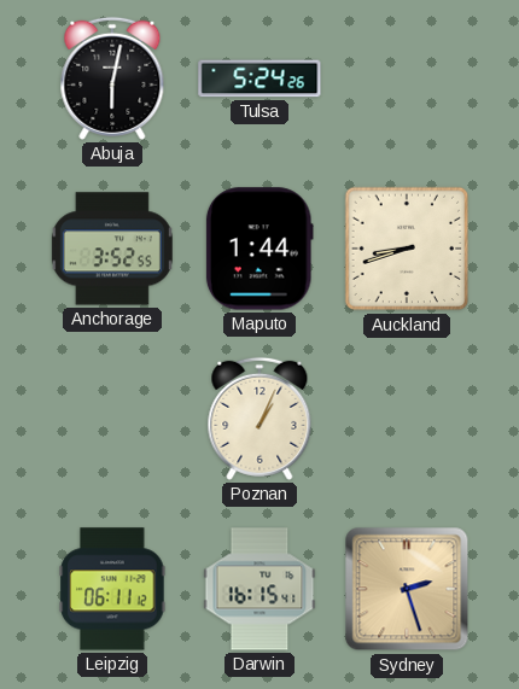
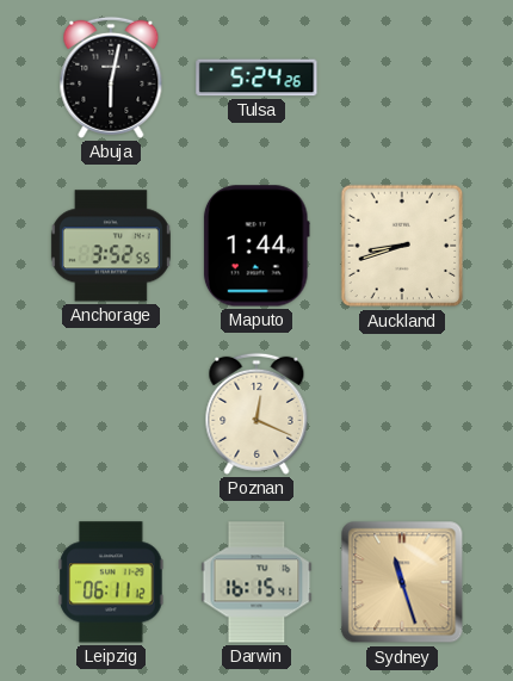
Poznan: 1:04 -> 12:19
Sydney: 2:27 -> 11:27
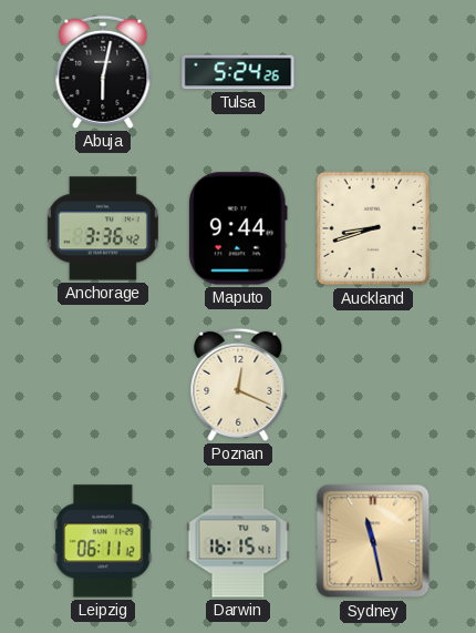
Anchorage: 3:52 -> 3:36
Maputo: 1:44 -> 9:44
Sydney: 11:27 -> 11:28
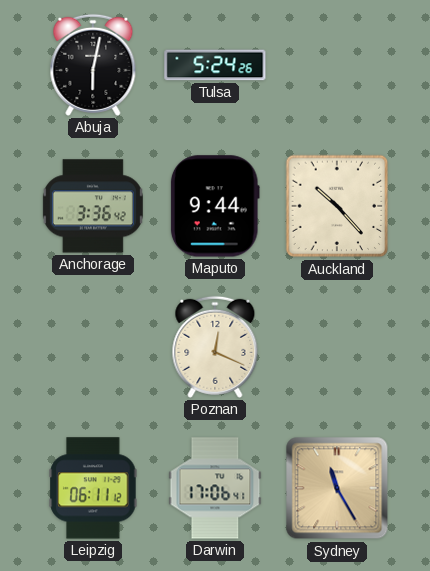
Auckland: 8:42 -> 10:23
Darwin: 16:15 -> 17:06
Sydney: 11:28 -> 11:25
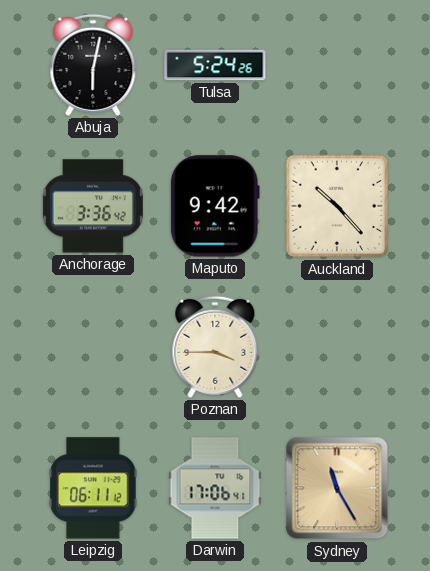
Maputo: 9:44 -> 9:42
Poznan: 12:19 -> 3:45
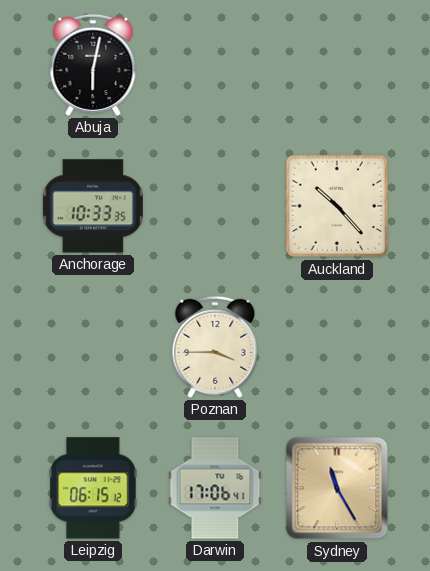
Tulsa: 5:24 -> none
Anchorage: 3:36 -> 10:33
Maputo: 9:42 -> none
Leipzig: 06:11 -> 06:15
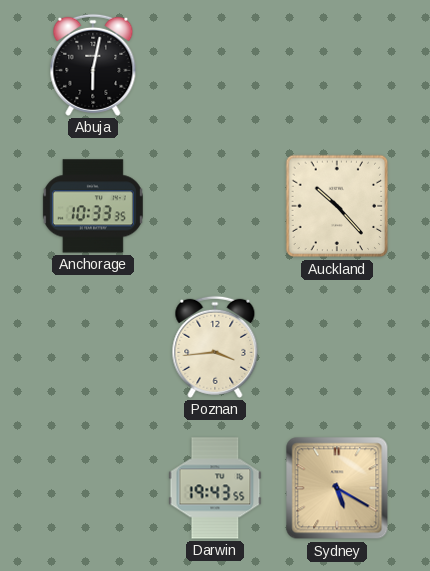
Poznan: 3:45 -> 3:44
Leipzig: 06:15 -> none
Darwin: 17:06 -> 19:43
Sydney: 11:25 -> 5:20
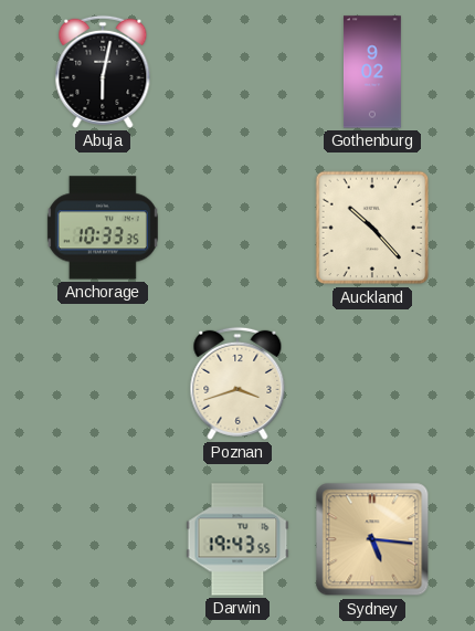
Gothenburg: none -> 9:02
Poznan: 3:44 -> 3:42
Sydney: 5:20 -> 5:16
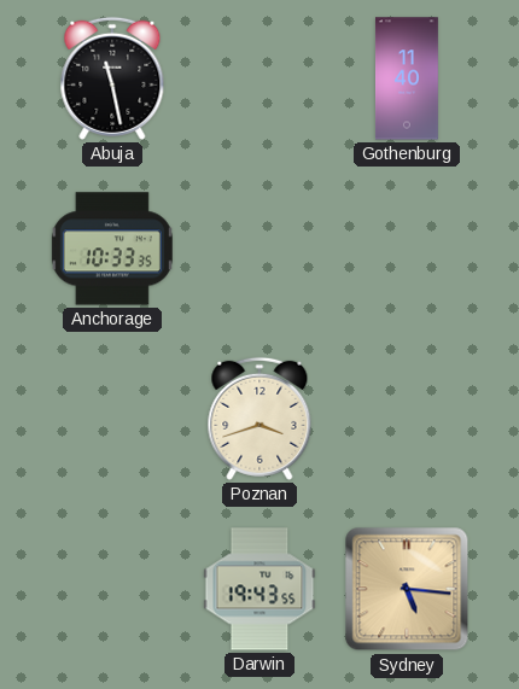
Abuja: 6:02 -> 11:28
Gothenburg: 9:02 -> 11:40
Auckland: 10:23 -> none
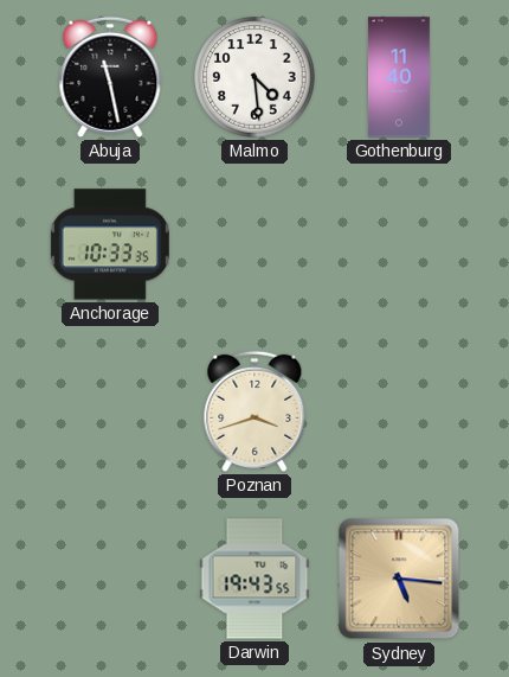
Malmo: none -> 4:29
